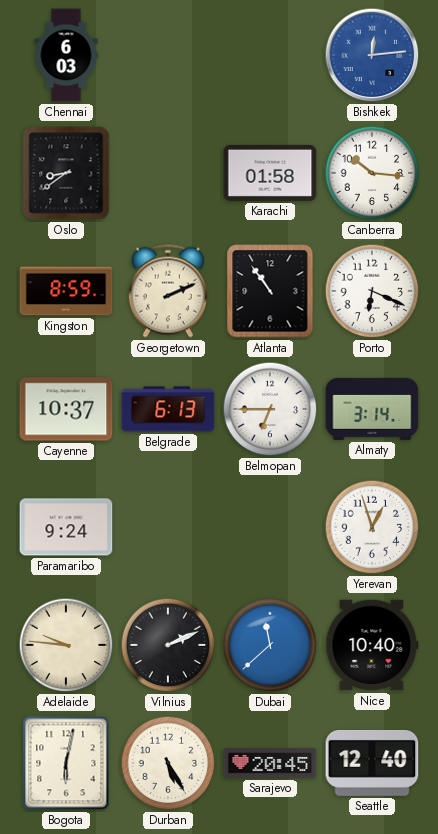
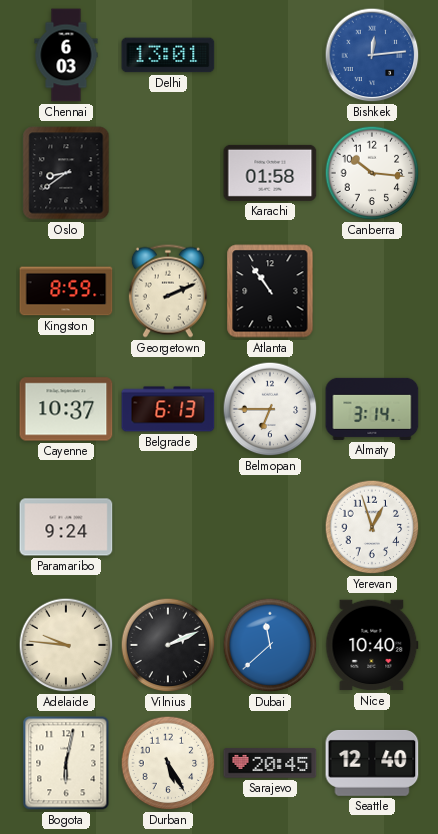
Delhi: none -> 13:01
Porto: 6:19 -> none
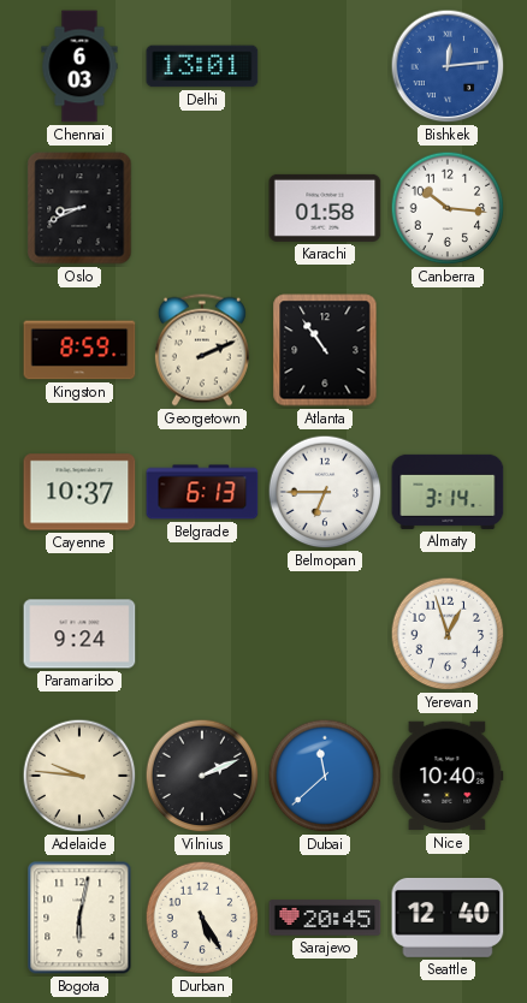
Oslo: 8:39 -> 8:41
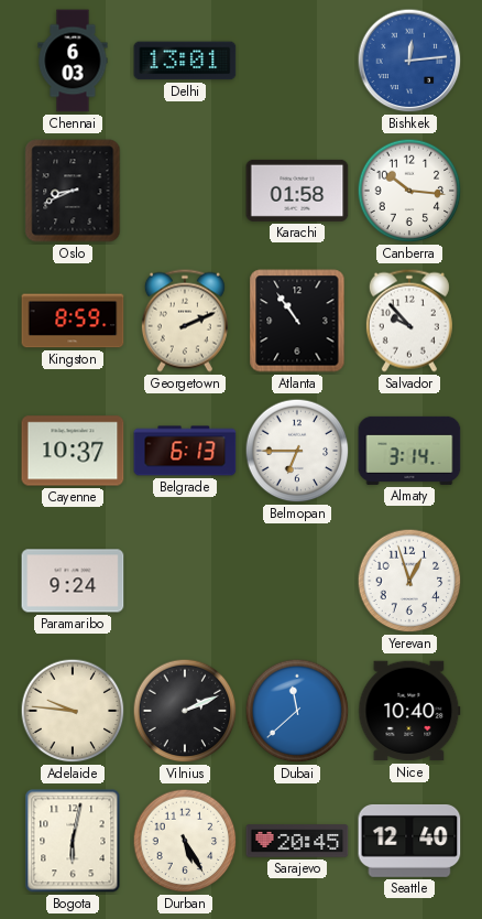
Salvador: none -> 9:53
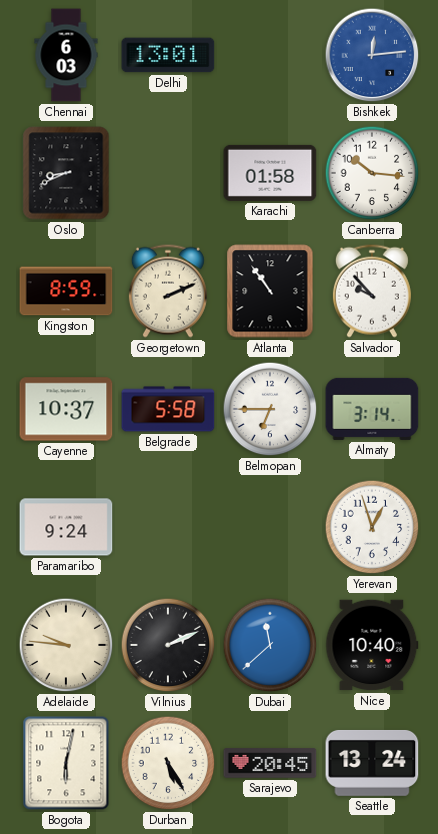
Belgrade: 6:13 -> 5:58
Seattle: 12:40 -> 13:24
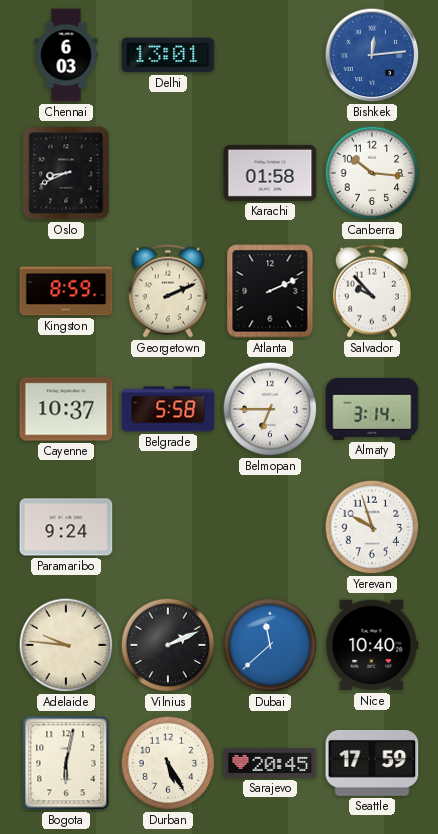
Atlanta: 10:54 -> 2:11
Yerevan: 12:57 -> 9:57
Seattle: 13:24 -> 17:59
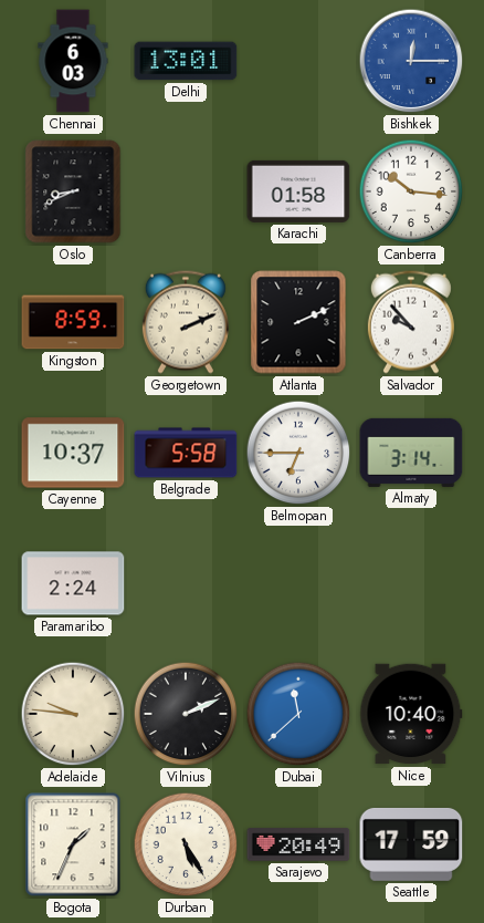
Bishkek: 12:14 -> 12:15
Paramaribo: 9:24 -> 2:24
Yerevan: 9:57 -> none
Bogota: 6:02 -> 1:34
Sarajevo: 20:45 -> 20:49
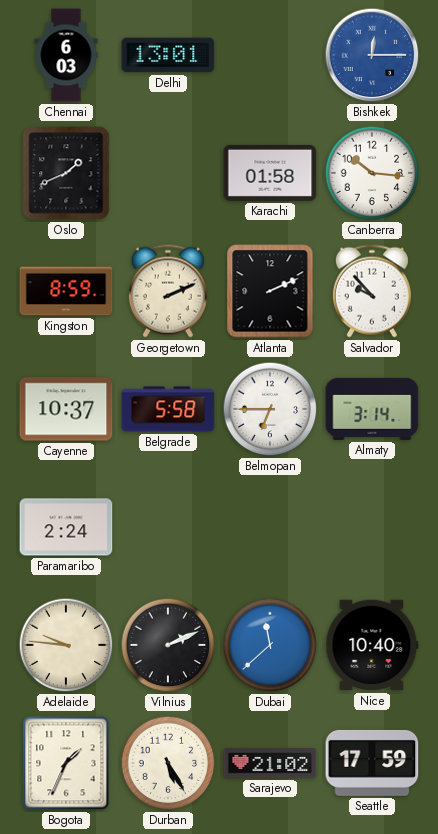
Oslo: 8:41 -> 1:41
Sarajevo: 20:49 -> 21:02
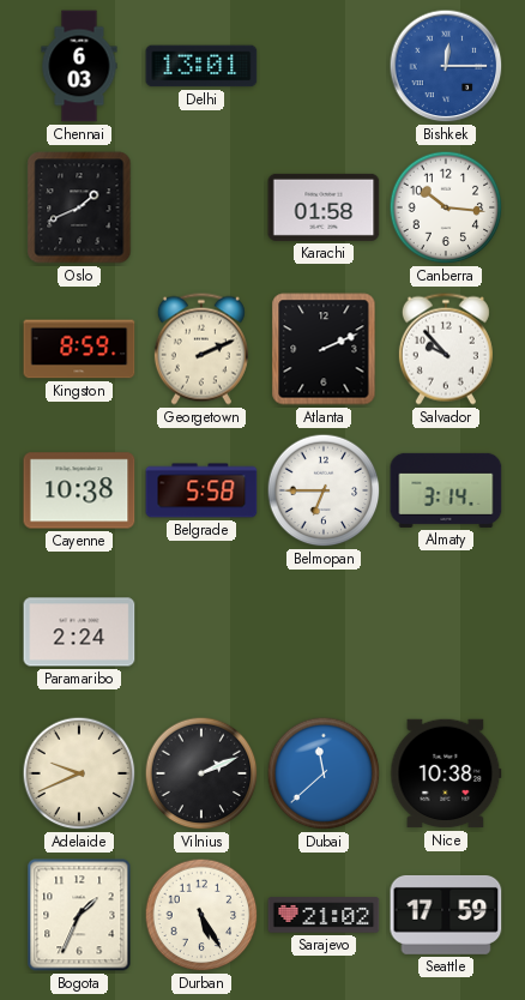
Cayenne: 10:37 -> 10:38
Adelaide: 9:46 -> 9:41
Nice: 10:40 -> 10:38
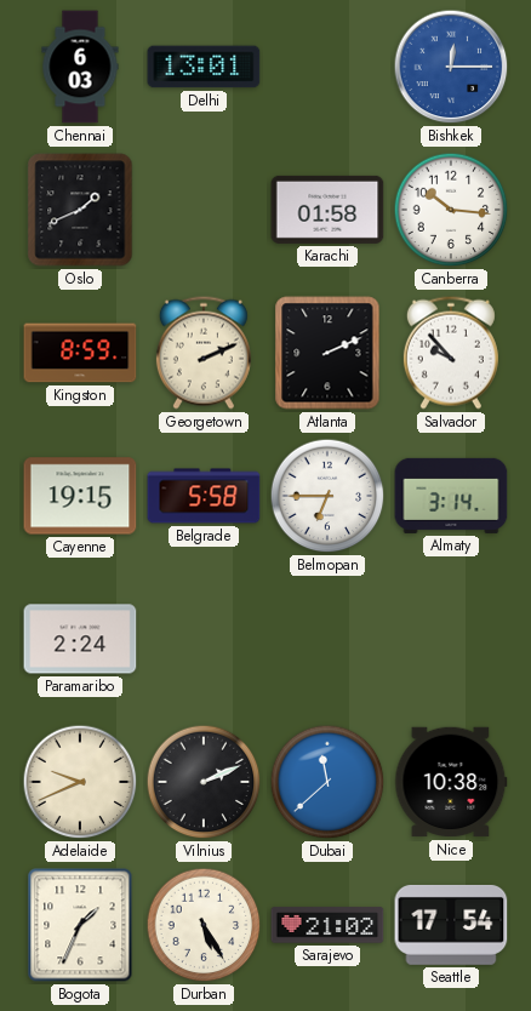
Cayenne: 10:38 -> 19:15
Seattle: 17:59 -> 17:54
